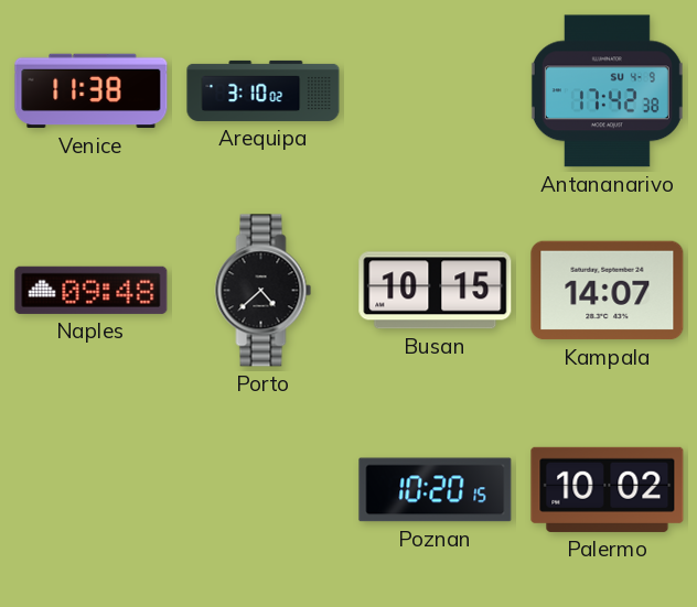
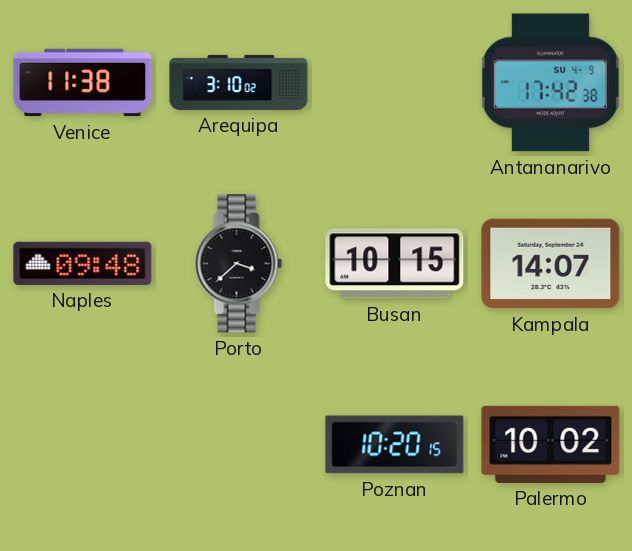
Porto: 4:38 -> 3:38
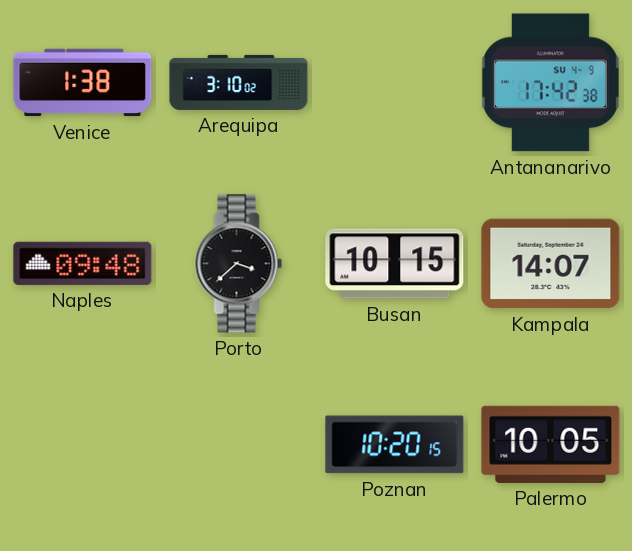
Venice: 11:38 -> 1:38
Palermo: 10:02 -> 10:05
